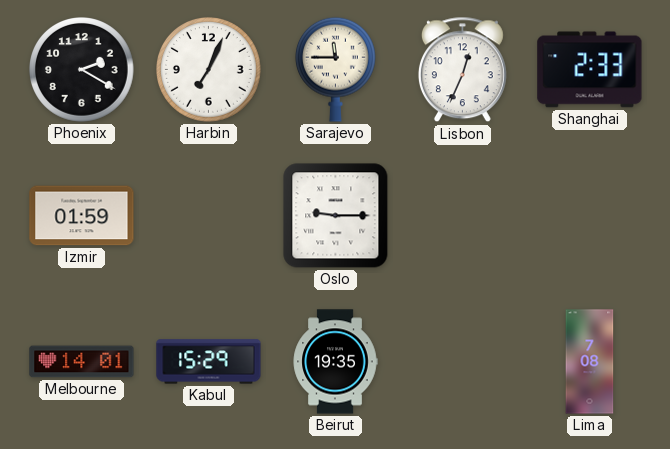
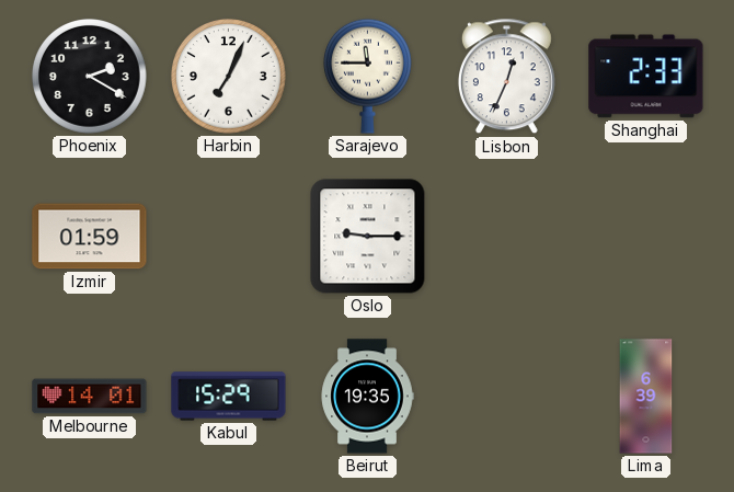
Lima: 7:08 -> 6:39
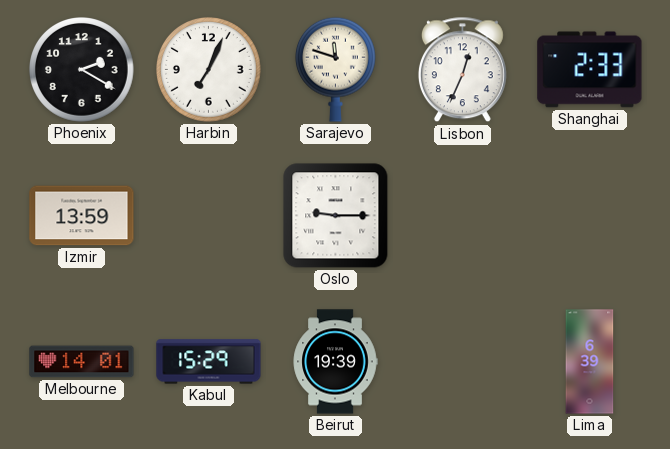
Sarajevo: 11:45 -> 11:48
Izmir: 01:59 -> 13:59
Beirut: 19:35 -> 19:39
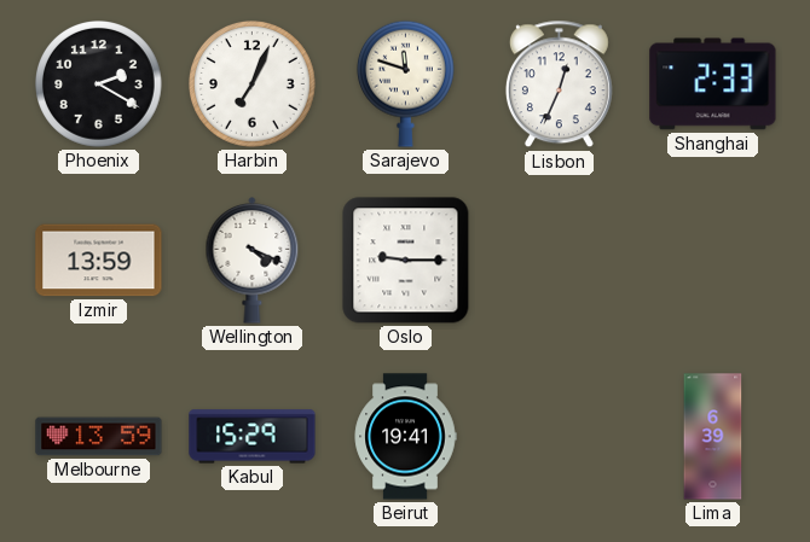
Wellington: none -> 4:19
Melbourne: 14:01 -> 13:59
Beirut: 19:39 -> 19:41
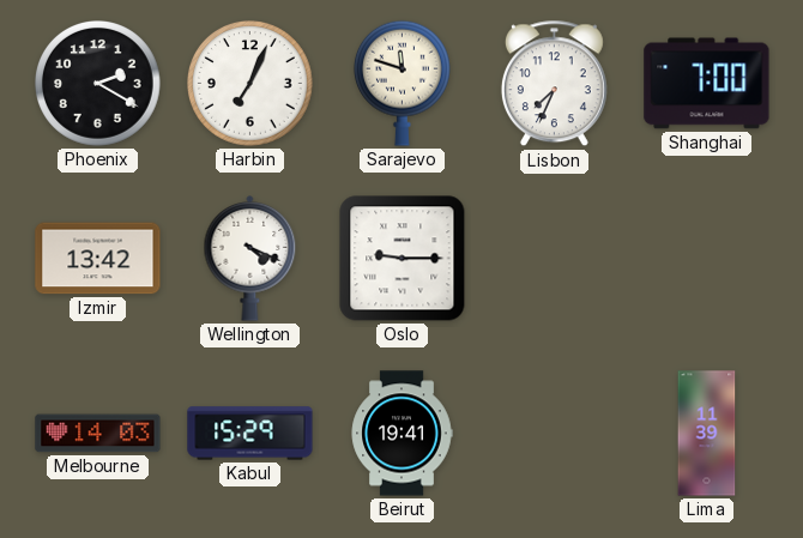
Lisbon: 12:34 -> 7:34
Shanghai: 2:33 -> 7:00
Izmir: 13:59 -> 13:42
Melbourne: 13:59 -> 14:03
Lima: 6:39 -> 11:39
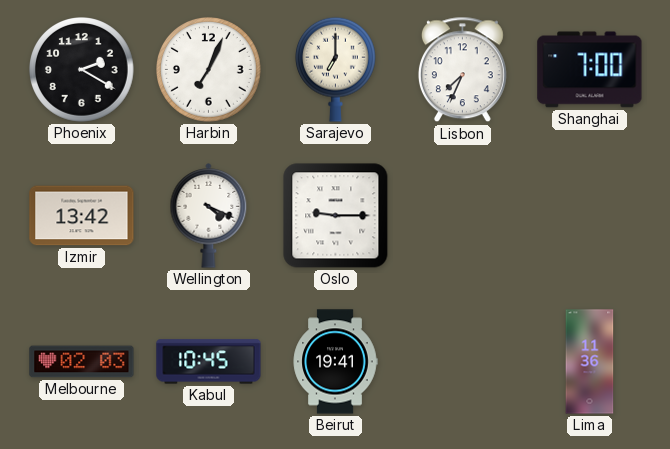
Sarajevo: 11:48 -> 7:00
Melbourne: 14:03 -> 02:03
Kabul: 15:29 -> 10:45
Lima: 11:39 -> 11:36
